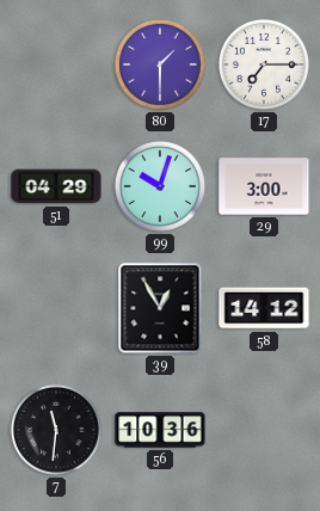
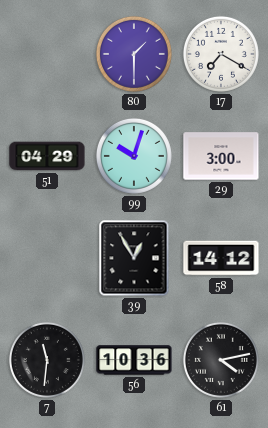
17: 7:15 -> 7:20
61: none -> 4:13
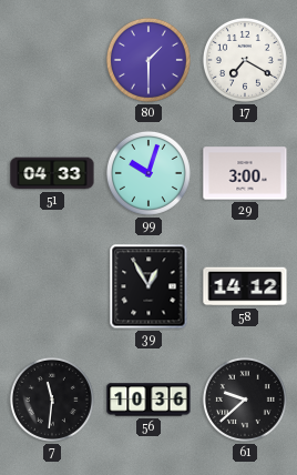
51: 04:29 -> 04:33
61: 4:13 -> 9:38
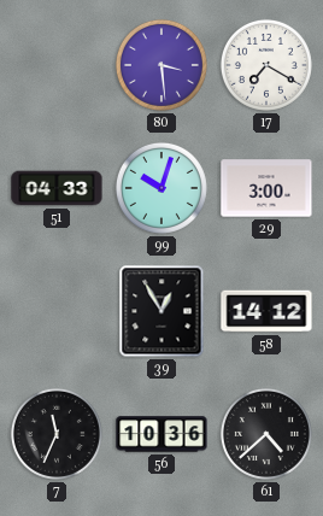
80: 1:30 -> 3:29
7: 11:31 -> 11:34
61: 9:38 -> 4:38
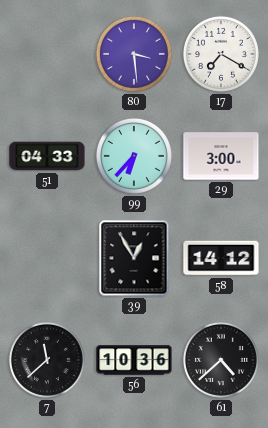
99: 10:03 -> 6:37
7: 11:34 -> 11:38
